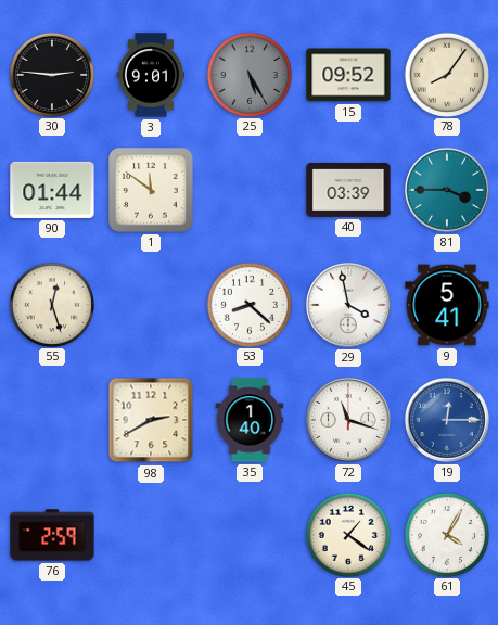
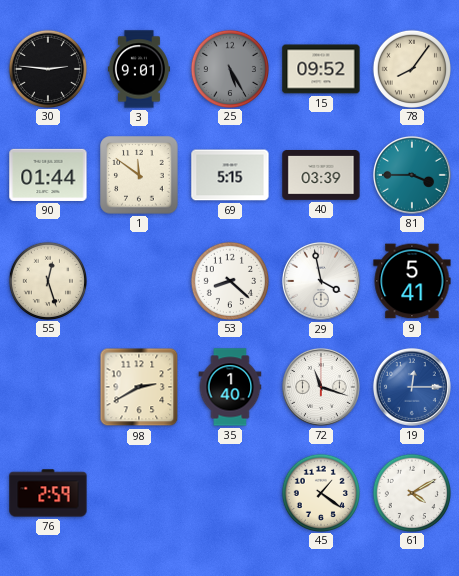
69: none -> 5:15
61: 4:05 -> 4:10
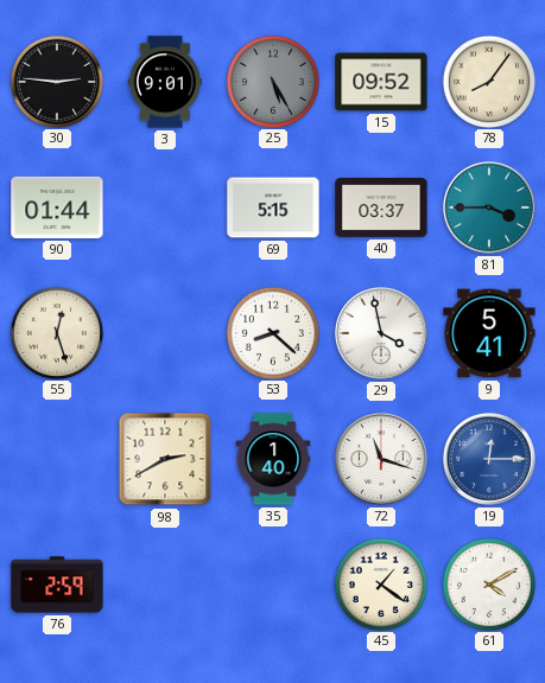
1: 11:51 -> none
40: 03:39 -> 03:37
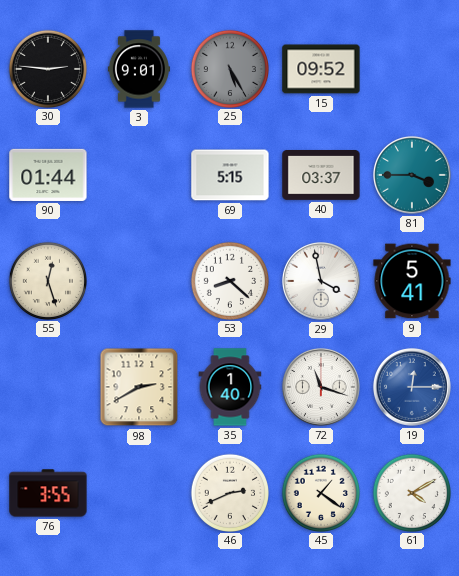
78: 8:06 -> none
76: 2:59 -> 3:55
46: none -> 2:41
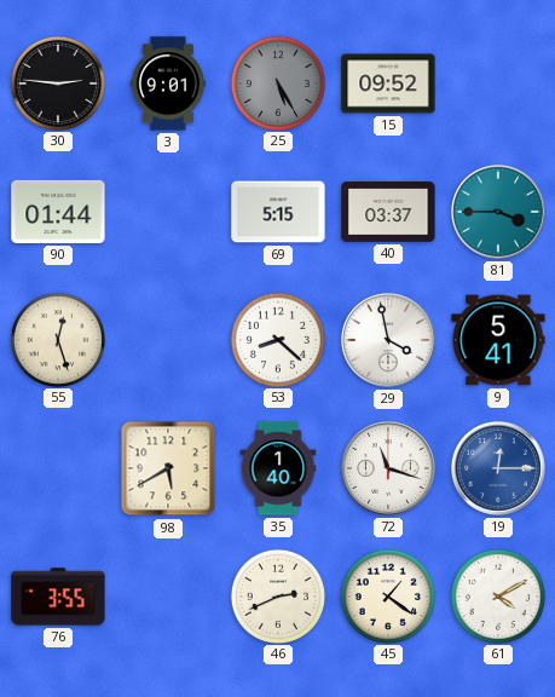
98: 2:40 -> 5:40
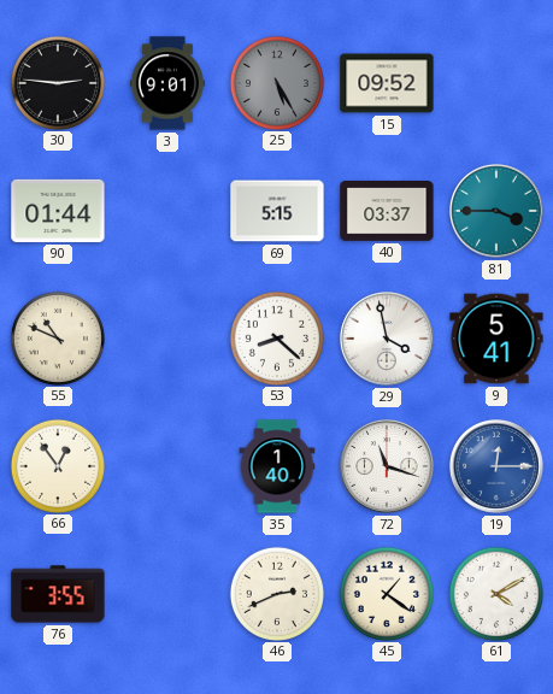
55: 12:27 -> 10:49
66: none -> 12:54
98: 5:40 -> none
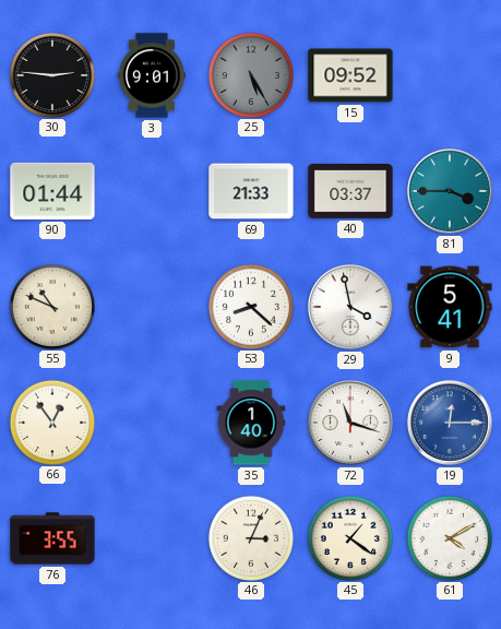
69: 5:15 -> 21:33
46: 2:41 -> 3:04
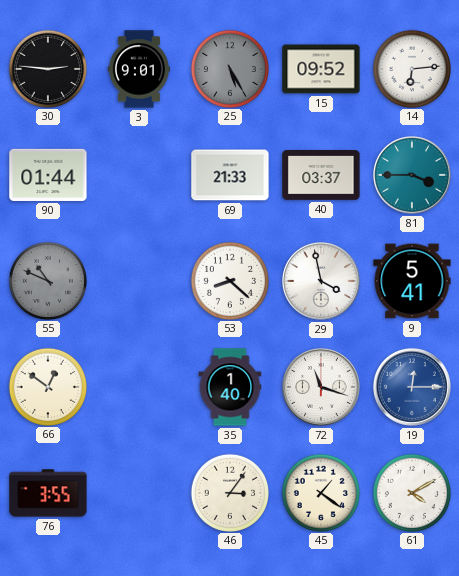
14: none -> 6:14
55 dial: cream -> grey
66: 12:54 -> 12:51
46: 3:04 -> 3:06
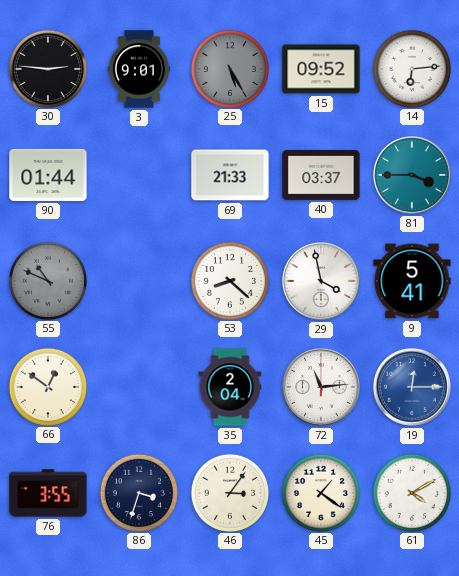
35: 1:40 -> 2:04
72: 11:18 -> 11:14
86: none -> 3:33
